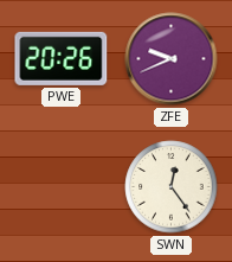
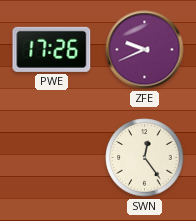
PWE: 20:26 -> 17:26
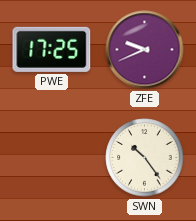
PWE: 17:26 -> 17:25
SWN: 12:24 -> 10:24
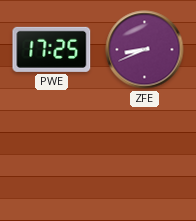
ZFE: 9:41 -> 8:41
SWN: 10:24 -> none
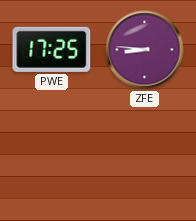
ZFE: 8:41 -> 8:46
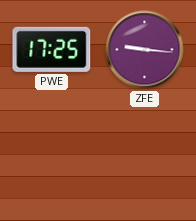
ZFE: 8:46 -> 9:16
